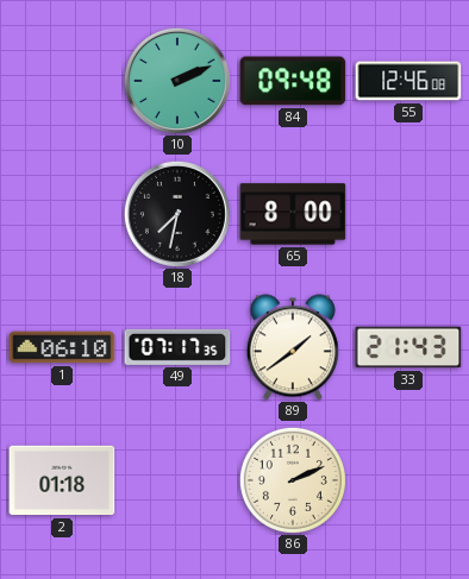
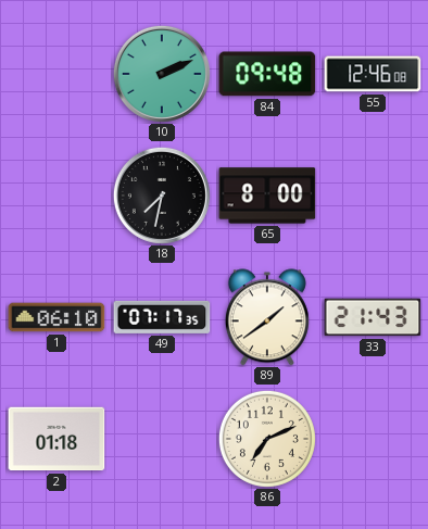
86: 2:11 -> 7:11
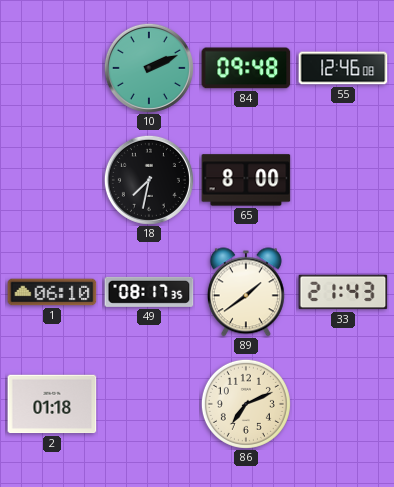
49: 07:17 -> 08:17
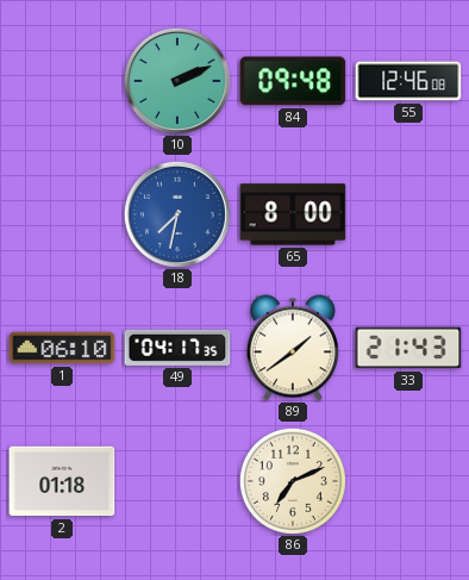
18 dial: black -> blue
49: 08:17 -> 04:17
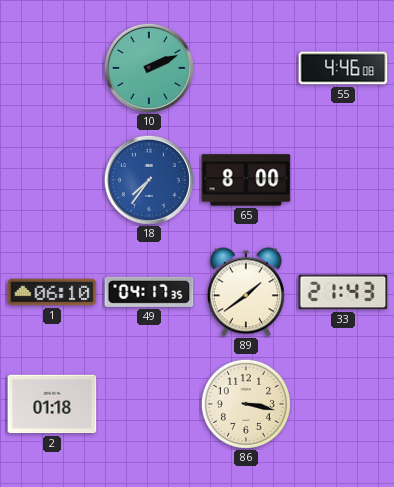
84: 09:48 -> none
55: 12:46 -> 4:46
18: 7:32 -> 7:36
86: 7:11 -> 3:17
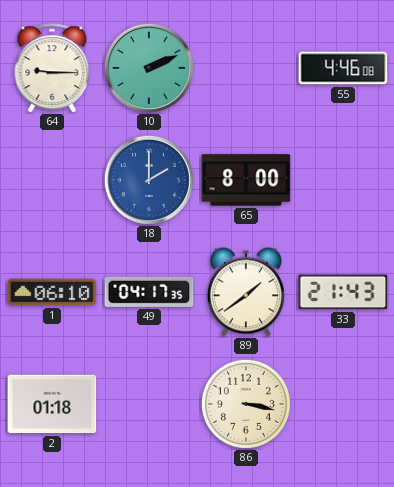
64: none -> 9:15
18: 7:36 -> 2:00
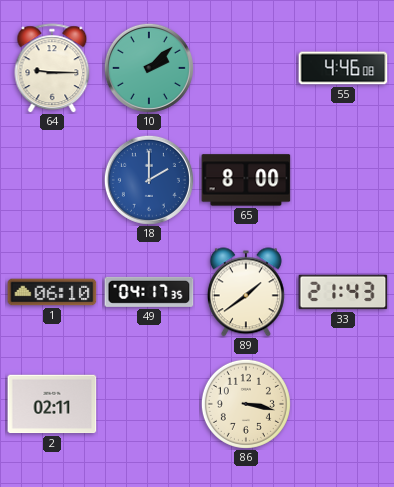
10: 2:11 -> 2:08
2: 01:18 -> 02:11
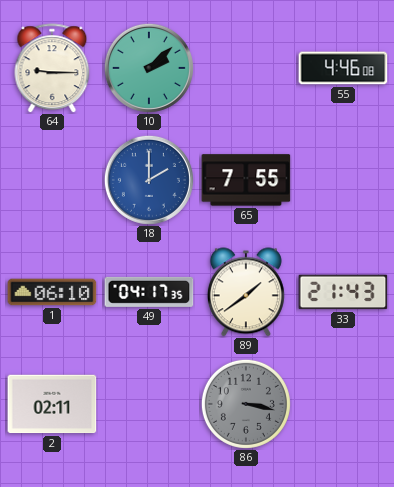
65: 8:00 -> 7:55
86 dial: cream -> grey
